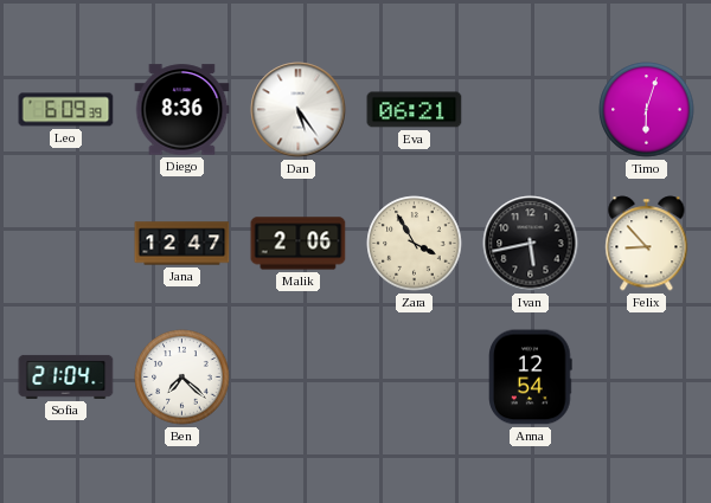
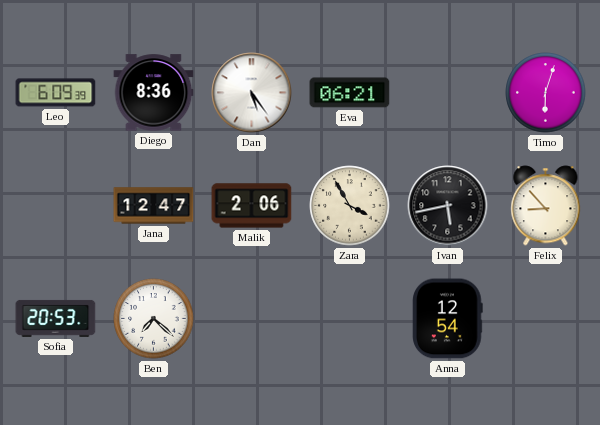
Sofia: 21:04 -> 20:53
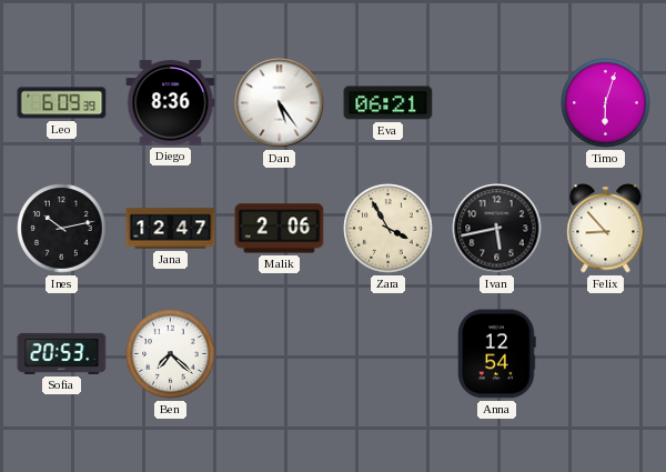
Ines: none -> 10:13
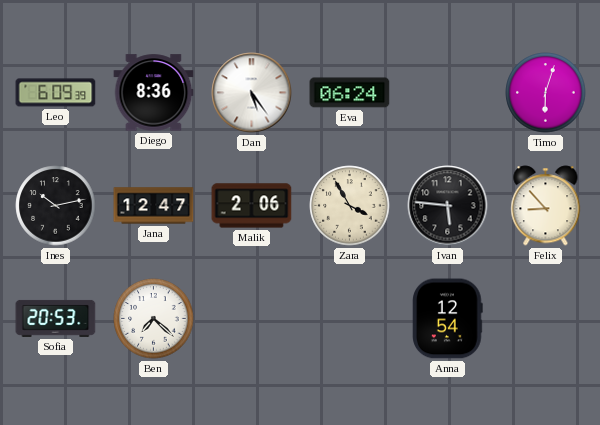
Eva: 06:21 -> 06:24
Ivan: 5:43 -> 5:46
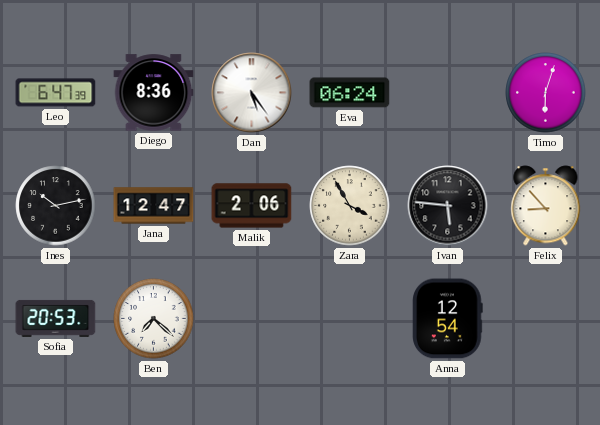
Leo: 6:09 -> 6:47
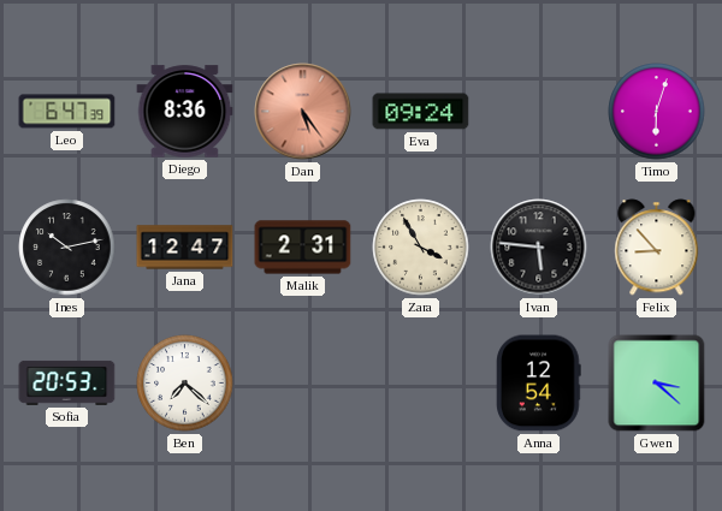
Dan dial: white -> salmon
Eva: 06:24 -> 09:24
Malik: 2:06 -> 2:31
Gwen: none -> 3:22
